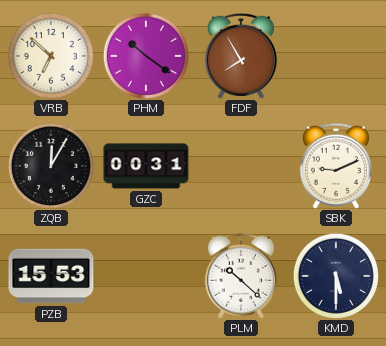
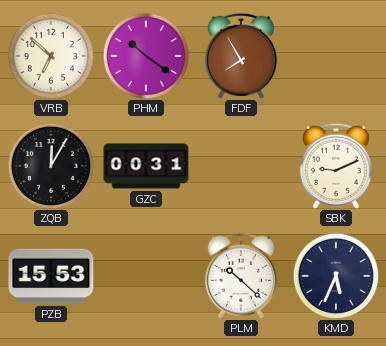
KMD: 5:30 -> 5:34
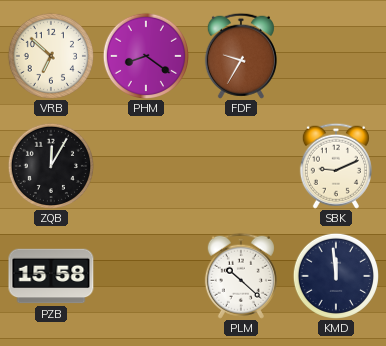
PHM: 10:21 -> 8:21
FDF: 7:55 -> 9:35
GZC: 00:31 -> none
PZB: 15:53 -> 15:58
KMD: 5:34 -> 11:59
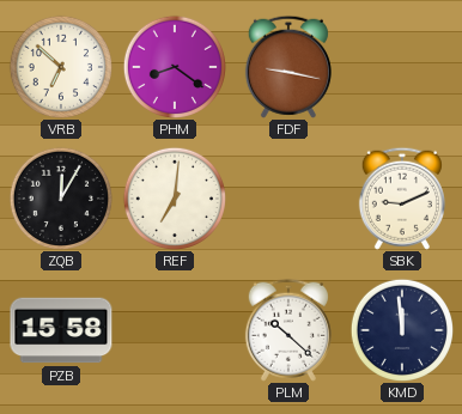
FDF: 9:35 -> 9:17
REF: none -> 7:01
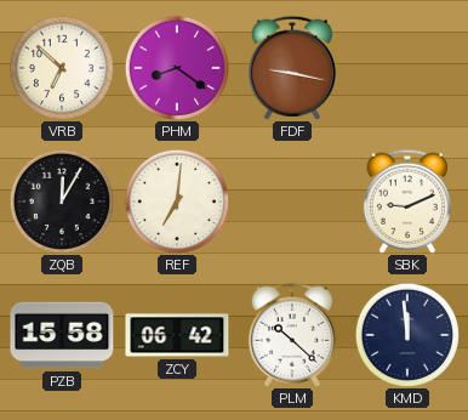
ZCY: none -> 06:42
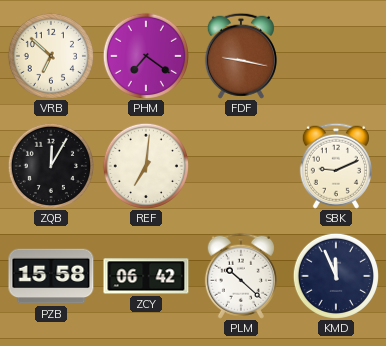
PHM: 8:21 -> 7:21
KMD: 11:59 -> 11:56
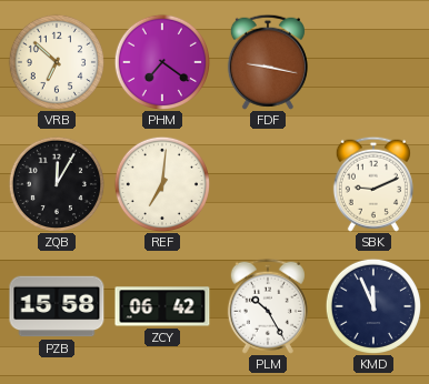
PLM: 10:22 -> 10:25
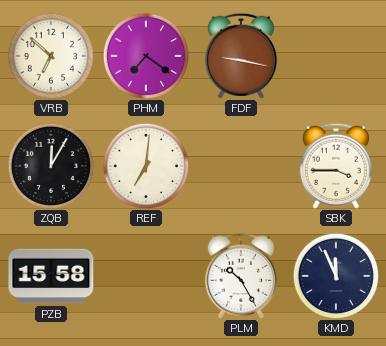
SBK: 9:11 -> 3:45
ZCY: 06:42 -> none
